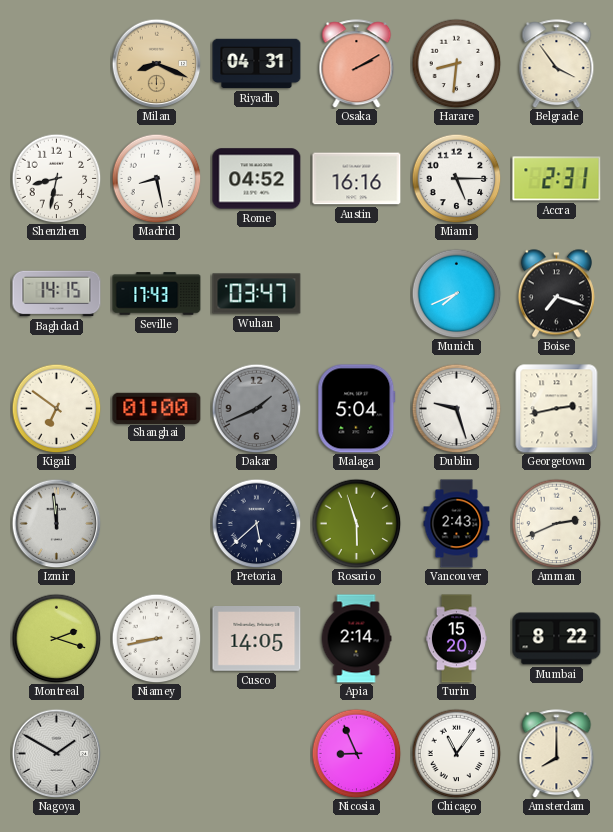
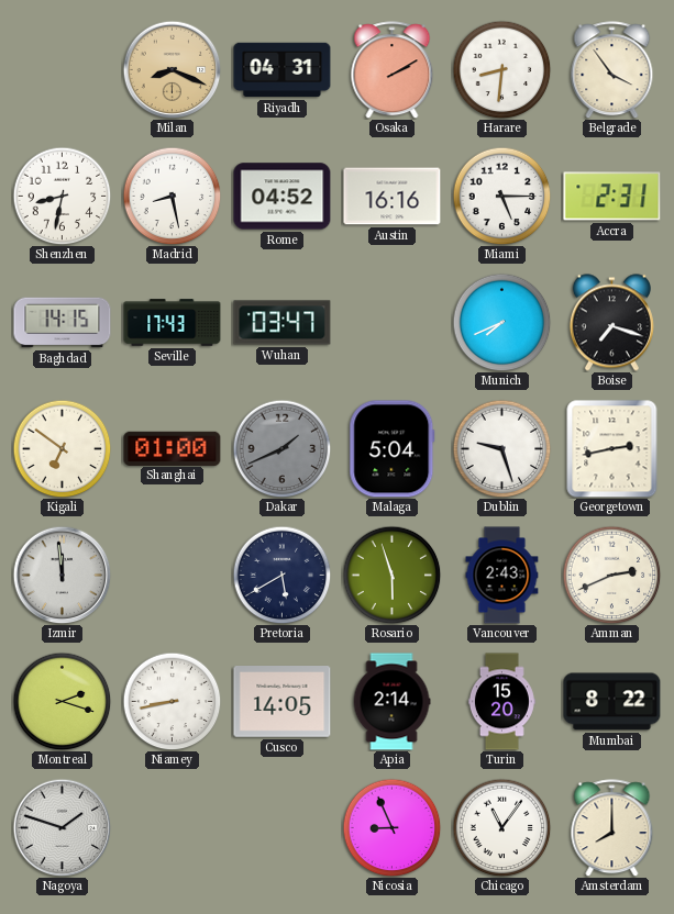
Pretoria: 5:38 -> 5:40
Nagoya: 1:50 -> 1:48
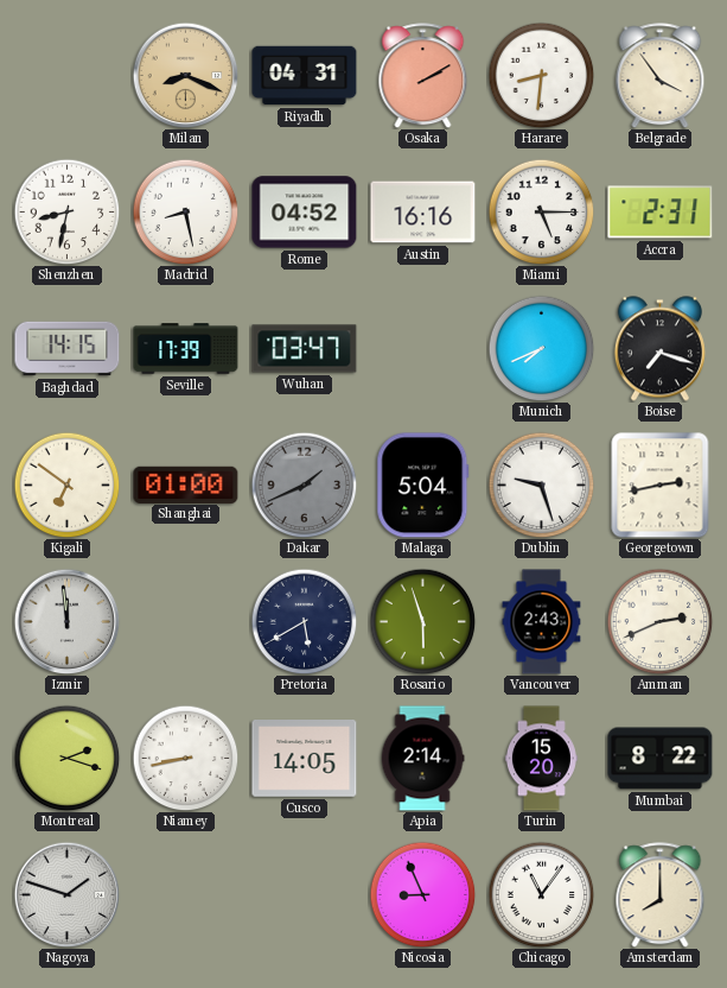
Seville: 17:43 -> 17:39
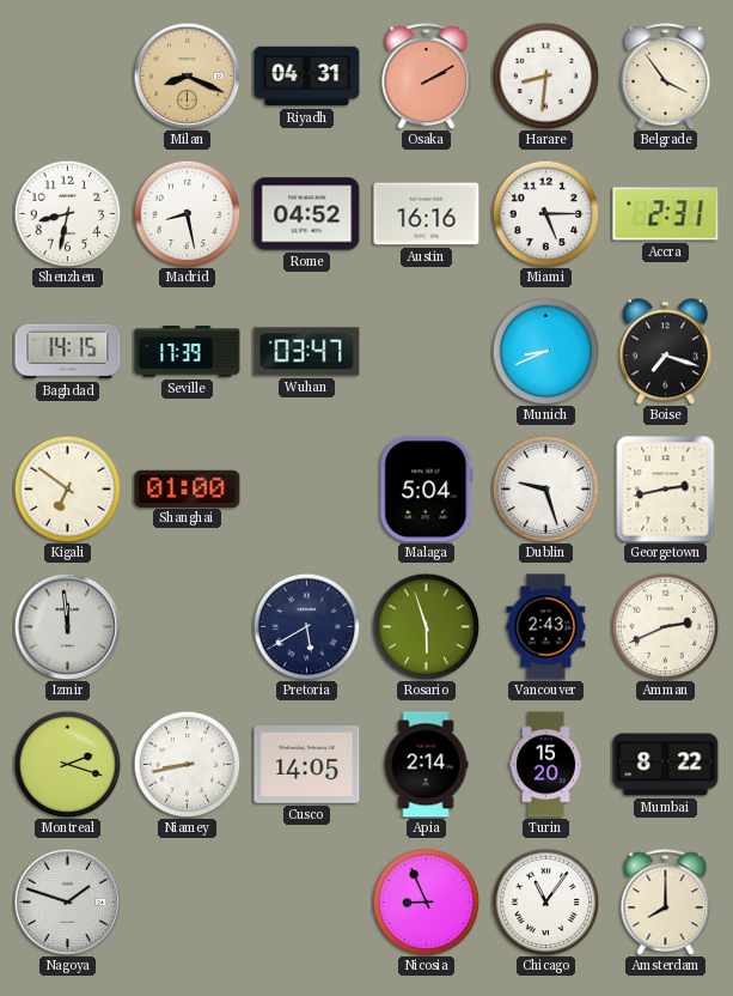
Munich: 7:41 -> 8:41
Dakar: 1:41 -> none
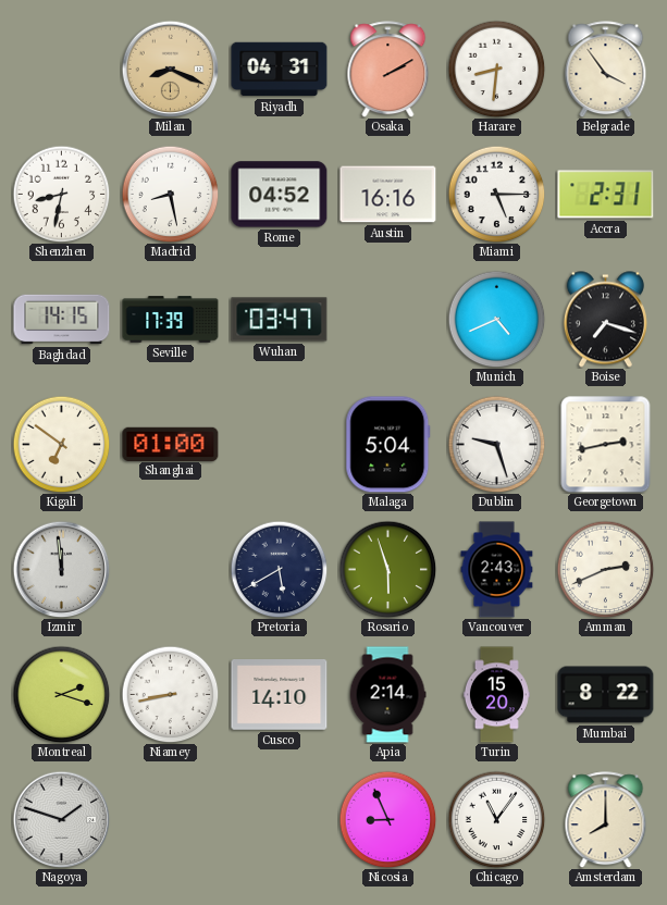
Munich: 8:41 -> 4:41
Cusco: 14:05 -> 14:10
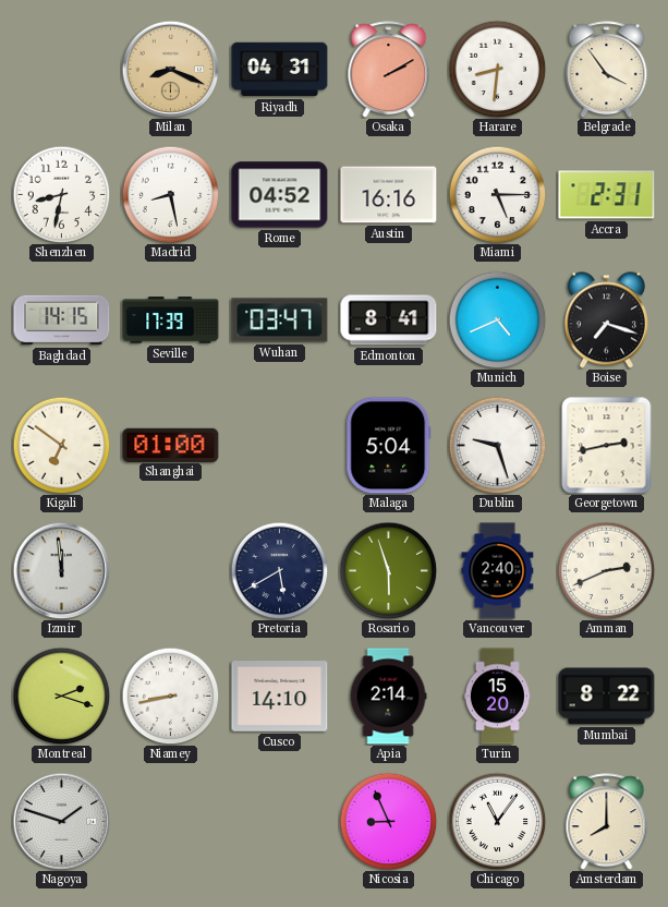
Edmonton: none -> 8:41
Vancouver: 2:43 -> 2:40
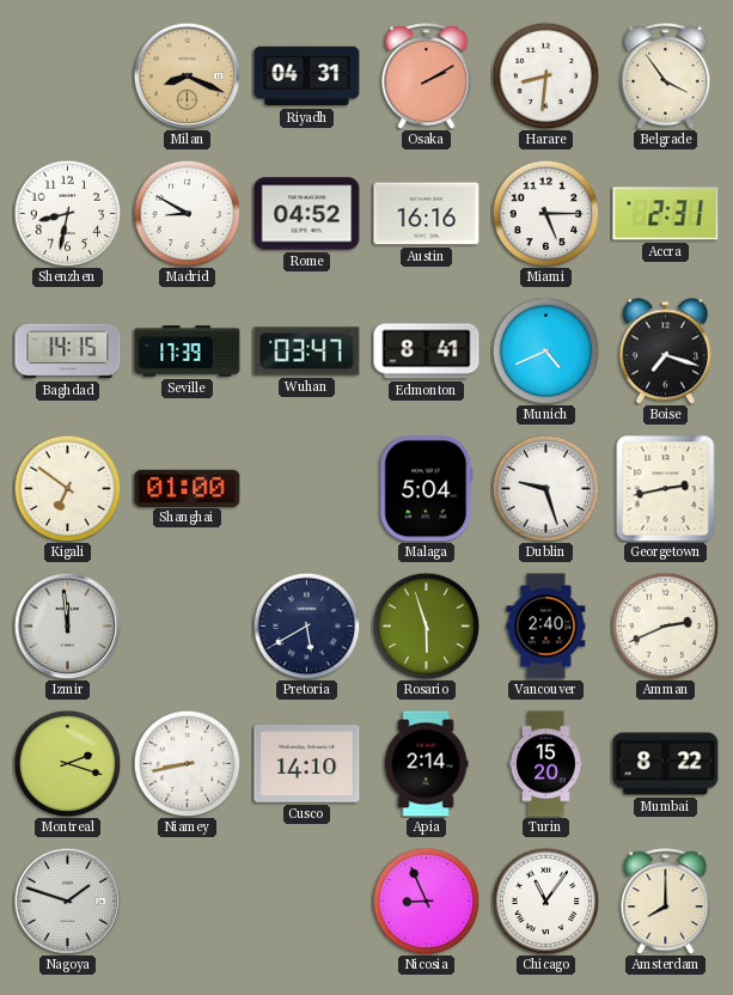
Madrid: 8:28 -> 8:50
